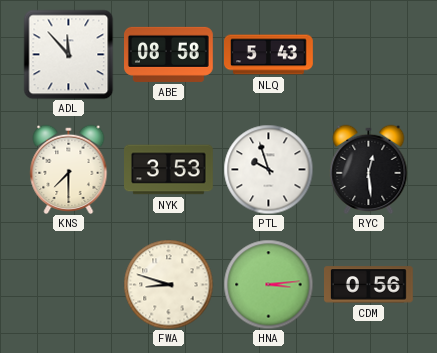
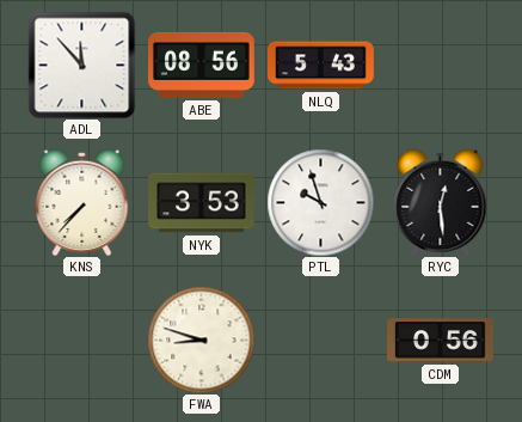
ABE: 08:58 -> 08:56
KNS: 7:30 -> 7:37
HNA: 3:14 -> none
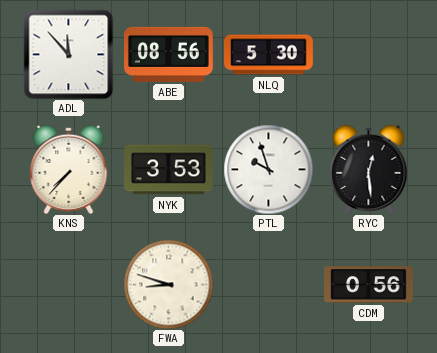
NLQ: 5:43 -> 5:30
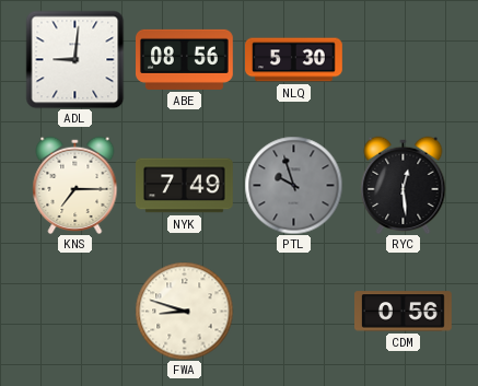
ADL: 11:53 -> 9:01
KNS: 7:37 -> 7:15
NYK: 3:53 -> 7:49
PTL dial: white -> grey
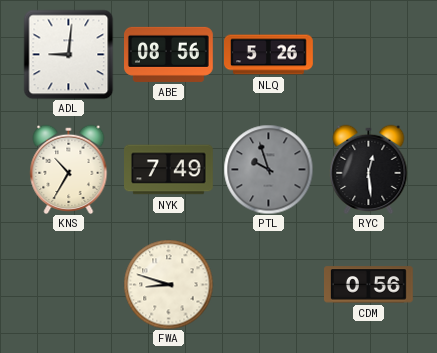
NLQ: 5:30 -> 5:26
KNS: 7:15 -> 10:35
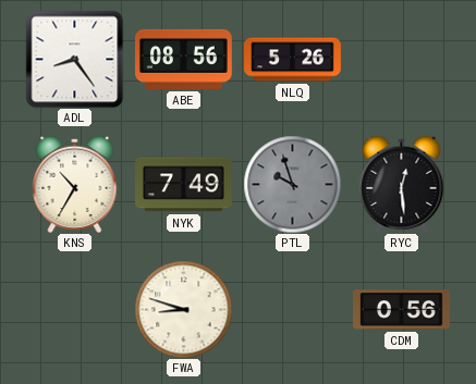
ADL: 9:01 -> 8:24
